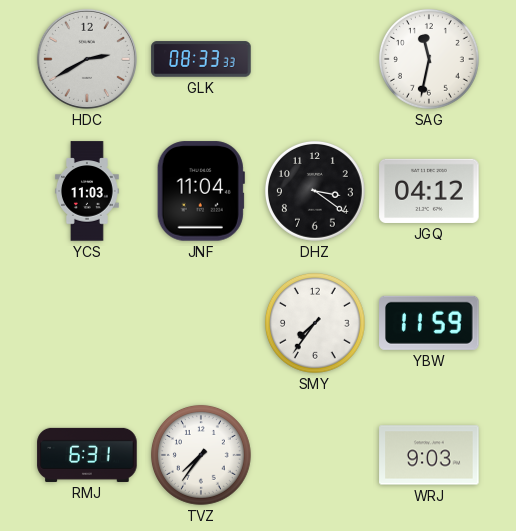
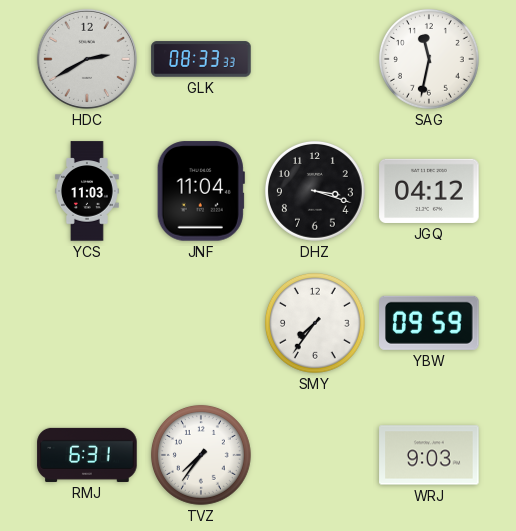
DHZ: 3:21 -> 3:18
YBW: 11:59 -> 09:59
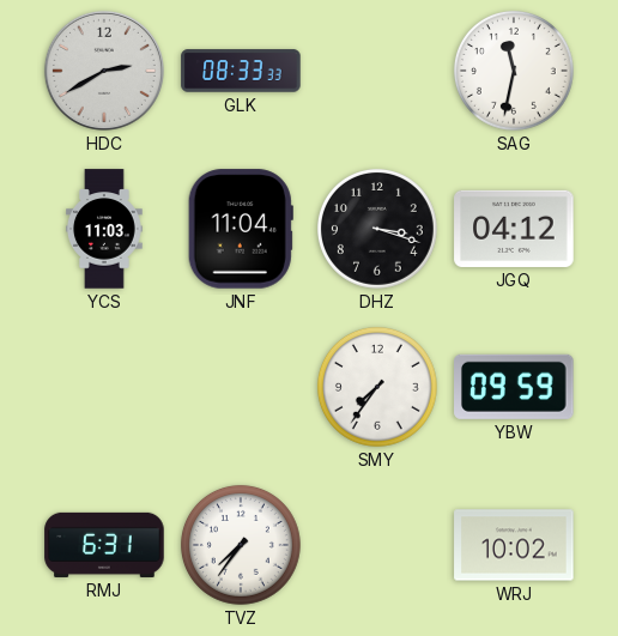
WRJ: 9:03 -> 10:02
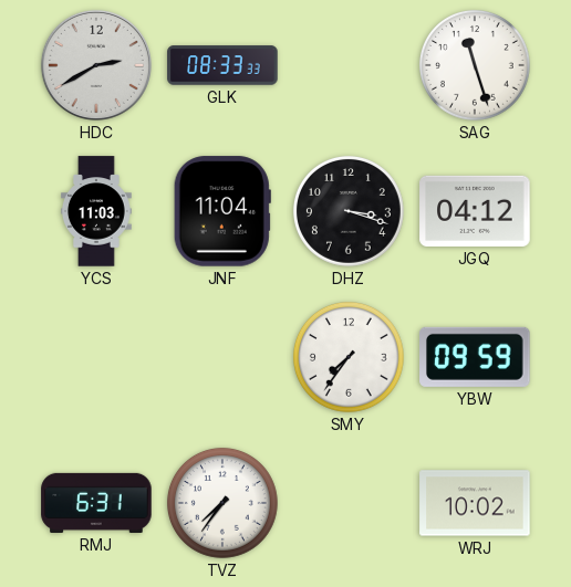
SAG: 11:32 -> 11:27
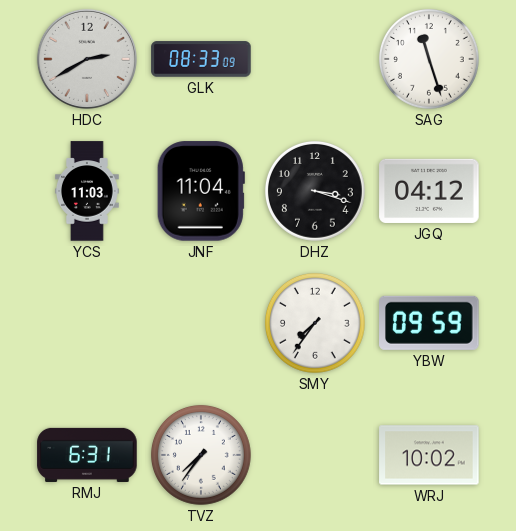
GLK: 08:33:33 -> 08:33:09
